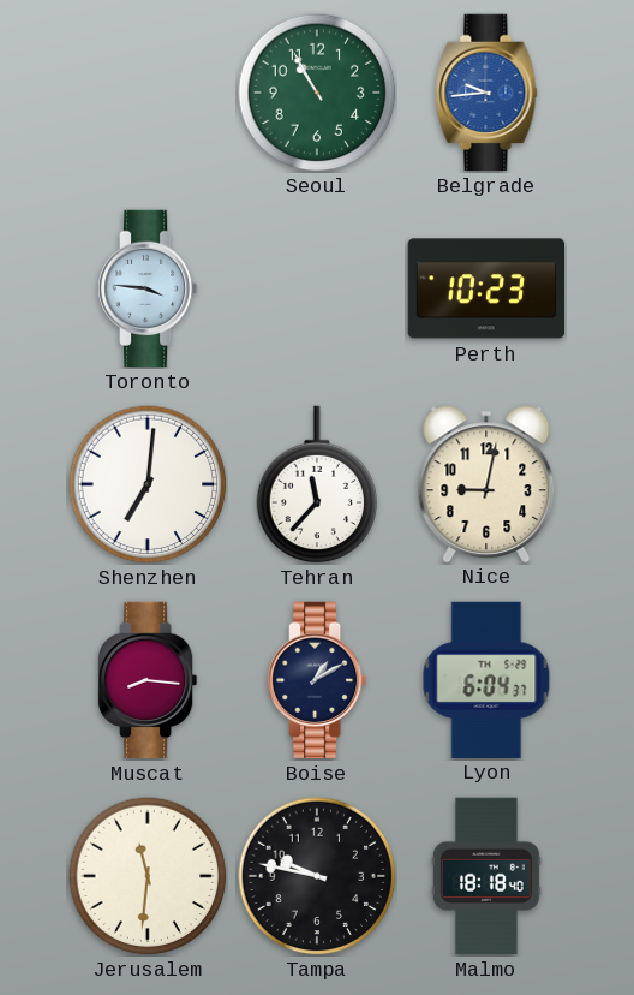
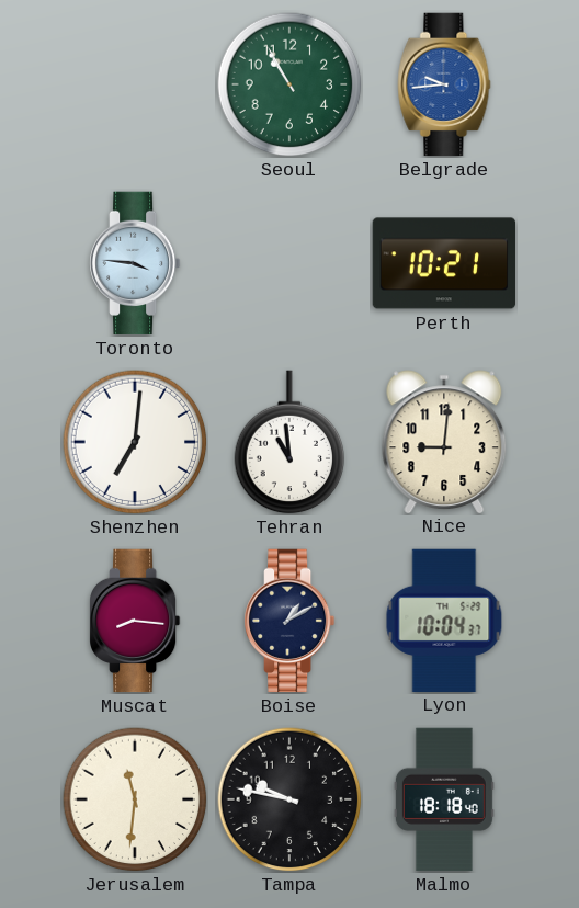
Perth: 10:23 -> 10:21
Tehran: 11:37 -> 10:59
Nice: 9:02 -> 9:01
Lyon: 6:04 -> 10:04
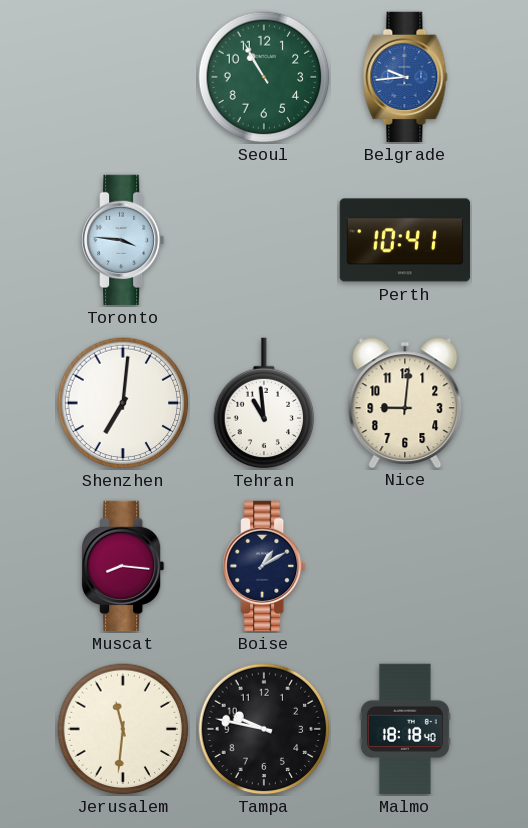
Perth: 10:21 -> 10:41
Lyon: 10:04 -> none
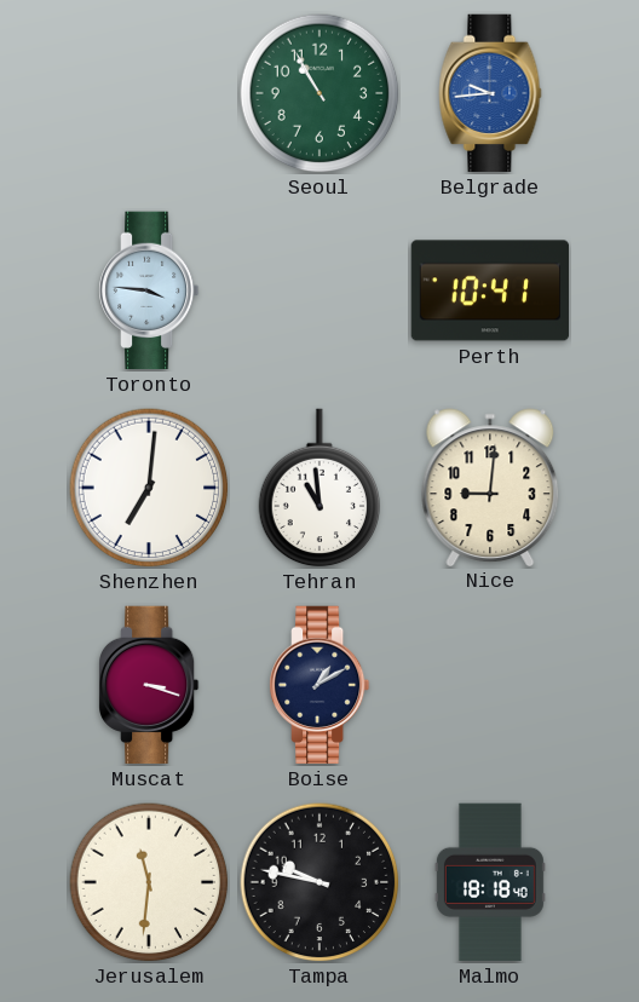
Muscat: 8:16 -> 3:18
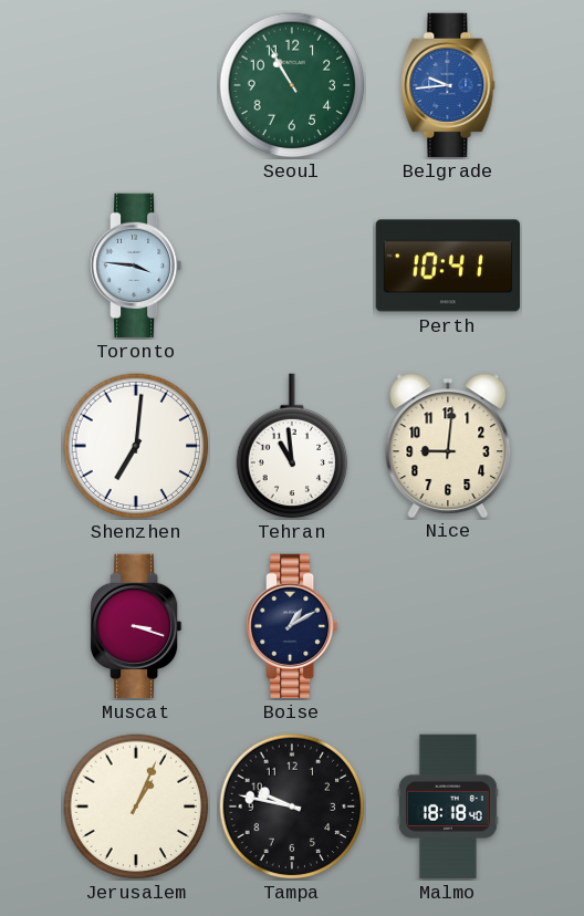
Jerusalem: 11:31 -> 1:04
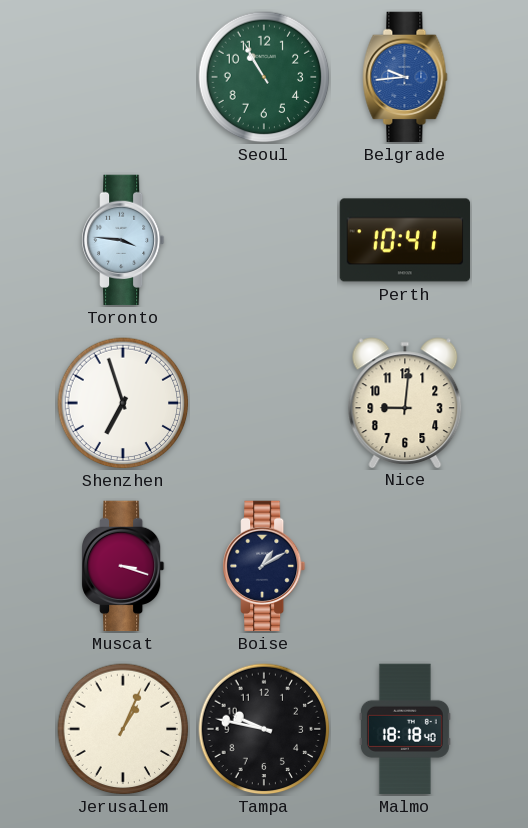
Shenzhen: 7:01 -> 6:57
Tehran: 10:59 -> none
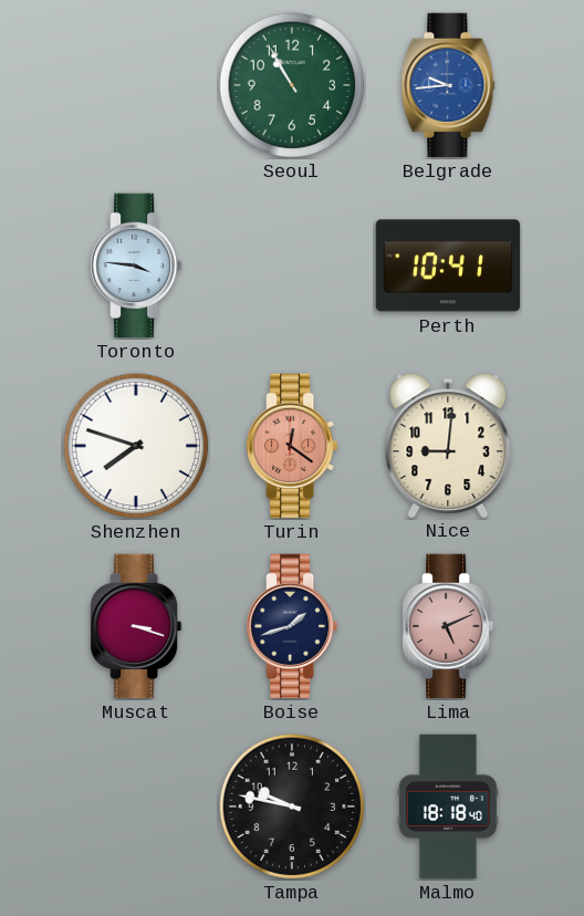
Shenzhen: 6:57 -> 7:48
Turin: none -> 12:21
Boise: 1:10 -> 1:42
Lima: none -> 5:11
Jerusalem: 1:04 -> none
